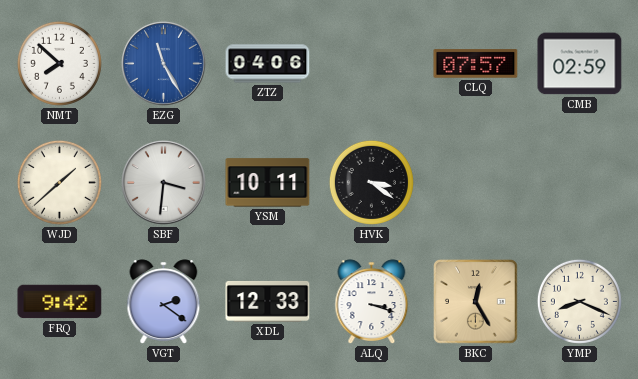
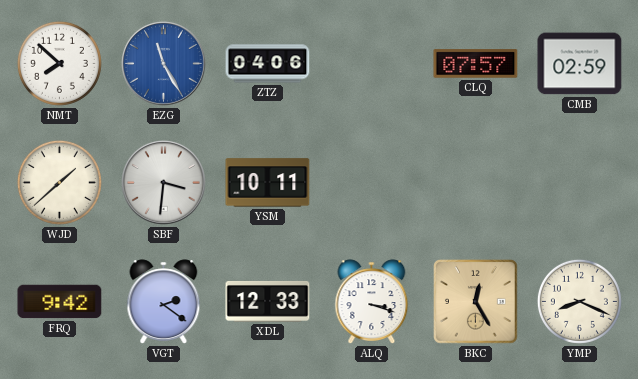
HVK: 3:21 -> none
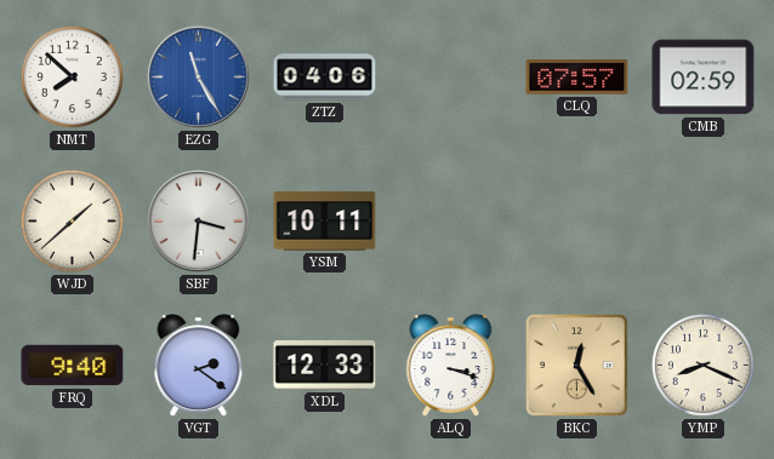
FRQ: 9:42 -> 9:40
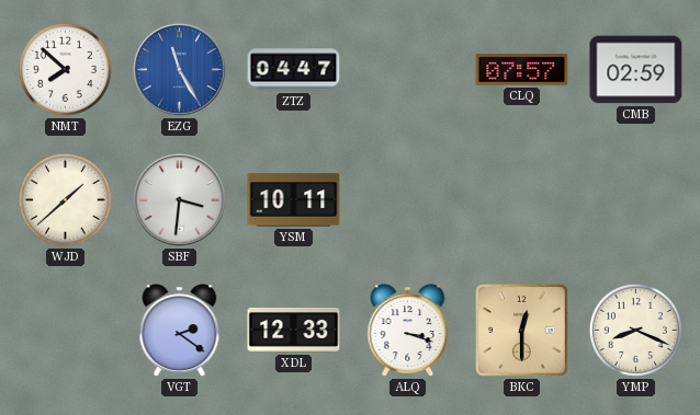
ZTZ: 04:06 -> 04:47
FRQ: 9:40 -> none
BKC: 12:25 -> 12:30
